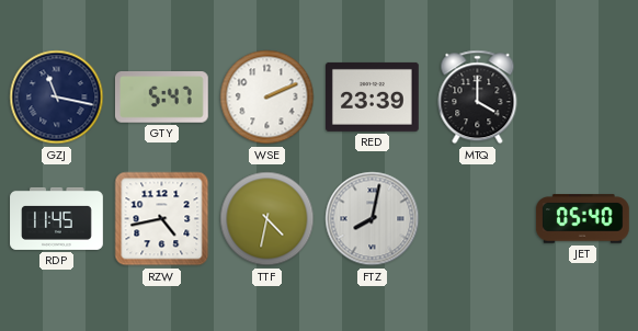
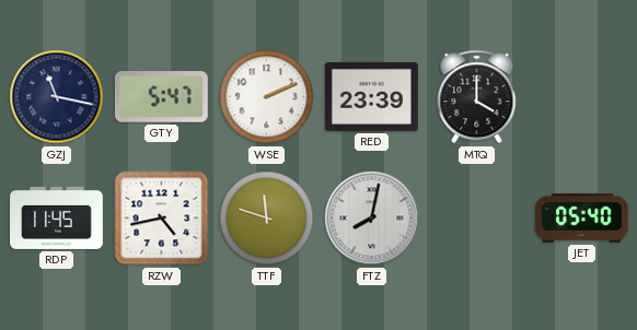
TTF: 4:32 -> 11:48
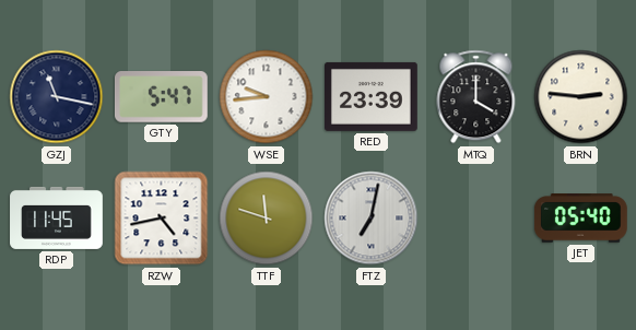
WSE: 2:11 -> 9:44
BRN: none -> 2:46
FTZ: 8:02 -> 7:02
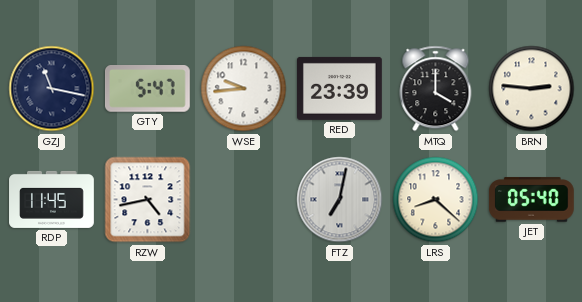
TTF: 11:48 -> none
LRS: none -> 8:22
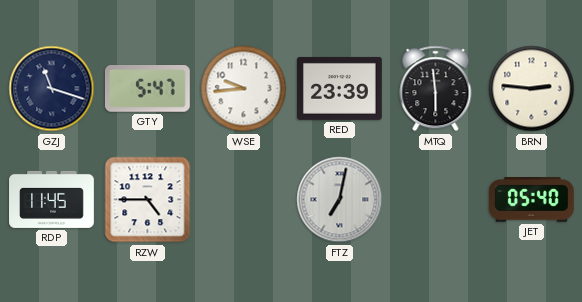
GZJ: 11:17 -> 11:18
MTQ: 4:00 -> 5:59
RZW: 4:43 -> 4:45
LRS: 8:22 -> none
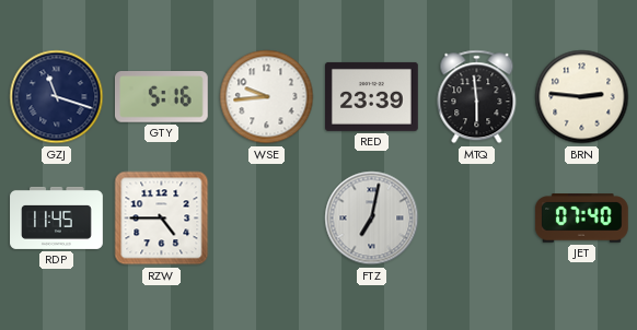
GTY: 5:47 -> 5:16
JET: 05:40 -> 07:40
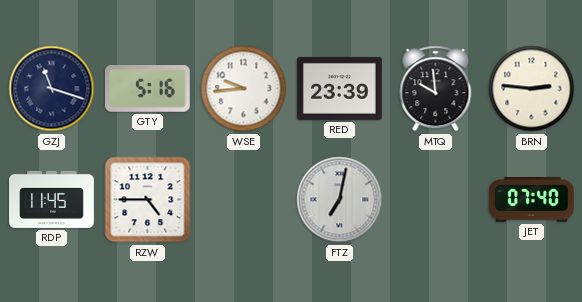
MTQ: 5:59 -> 9:59
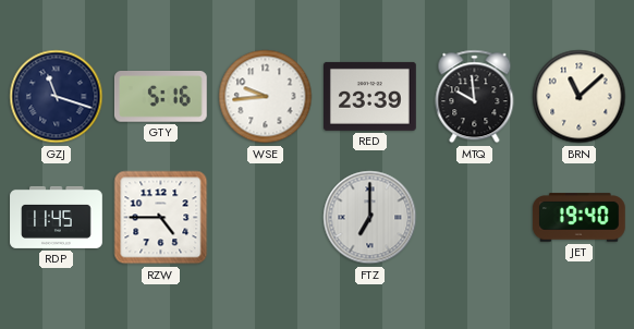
BRN: 2:46 -> 11:08
FTZ: 7:02 -> 7:00
JET: 07:40 -> 19:40
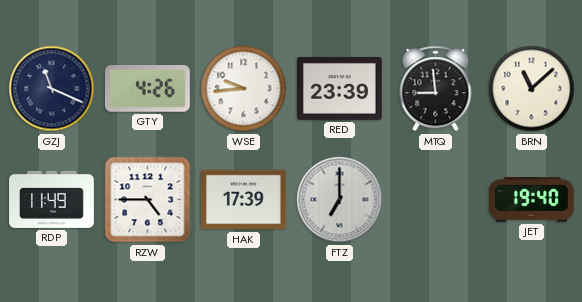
GZJ: 11:18 -> 11:19
GTY: 5:16 -> 4:26
MTQ: 9:59 -> 8:59
RDP: 11:45 -> 11:49
HAK: none -> 17:39
